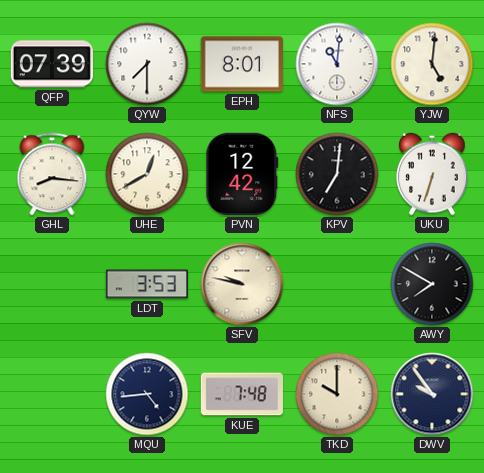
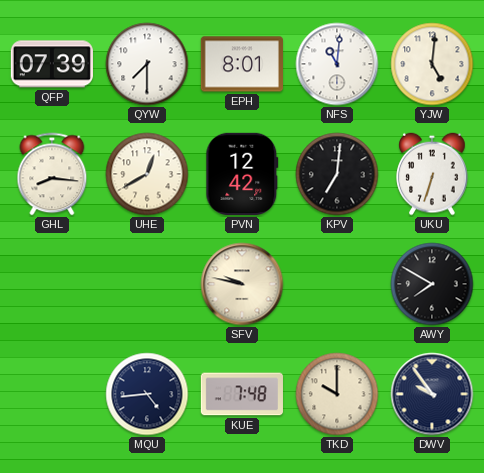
LDT: 3:53 -> none
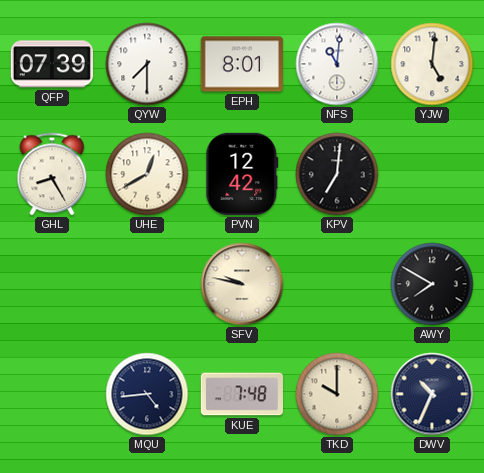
GHL: 8:16 -> 8:25
UKU: 6:33 -> none
DWV: 9:54 -> 10:34
